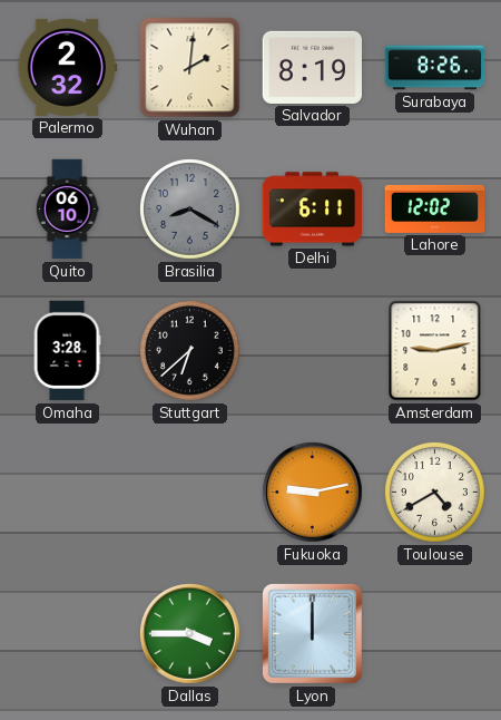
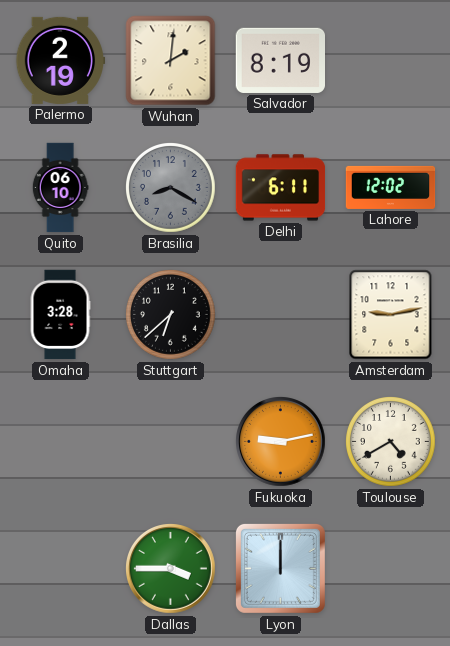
Palermo: 2:32 -> 2:19
Surabaya: 8:26 -> none
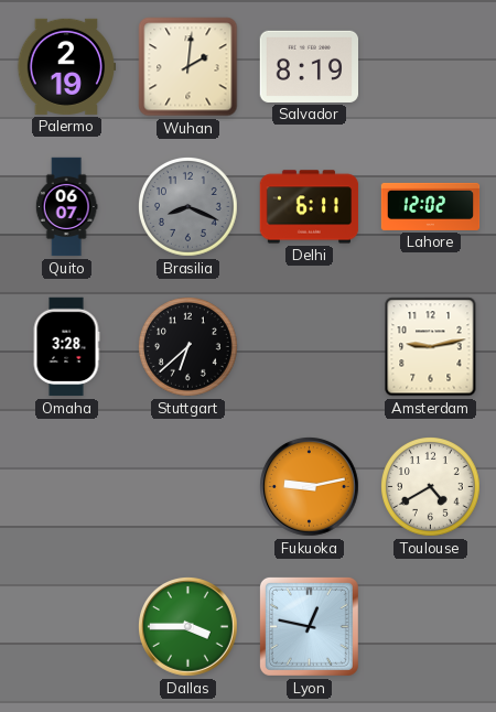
Quito: 06:10 -> 06:07
Brasilia: 8:20 -> 8:19
Lyon: 12:00 -> 12:47
